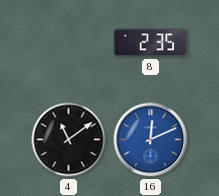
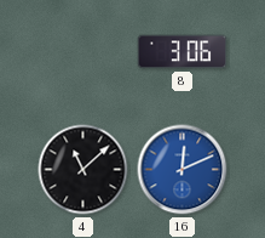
8: 2:35 -> 3:06
4: 11:09 -> 11:08
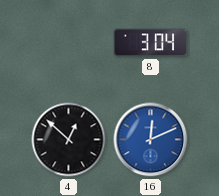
8: 3:06 -> 3:04
4: 11:08 -> 12:52
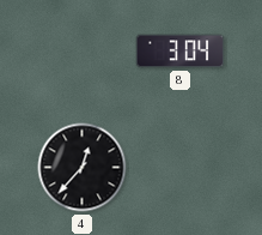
4: 12:52 -> 12:37
16: 12:11 -> none
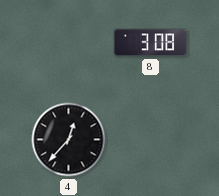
8: 3:04 -> 3:08
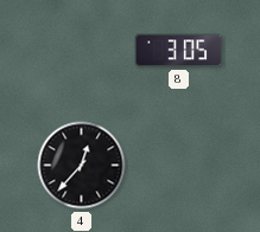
8: 3:08 -> 3:05
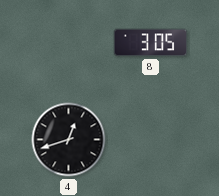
4: 12:37 -> 12:42
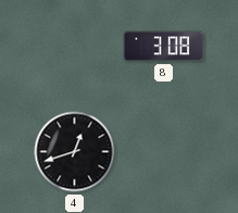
8: 3:05 -> 3:08
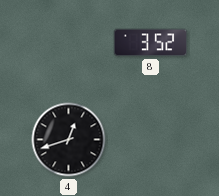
8: 3:08 -> 3:52
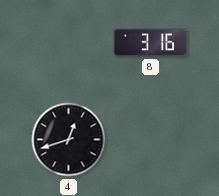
8: 3:52 -> 3:16
